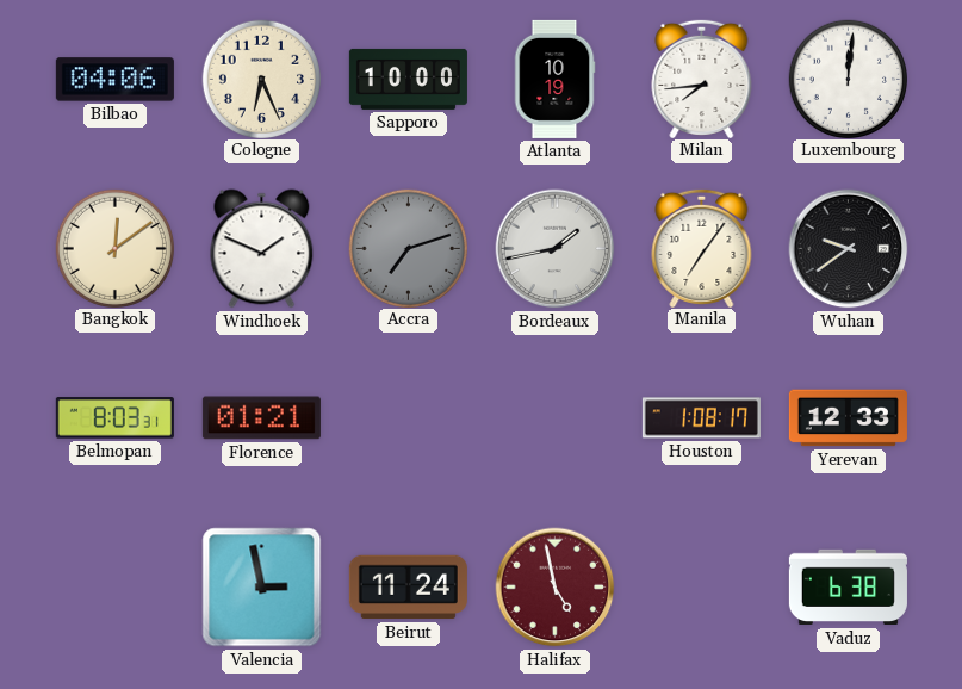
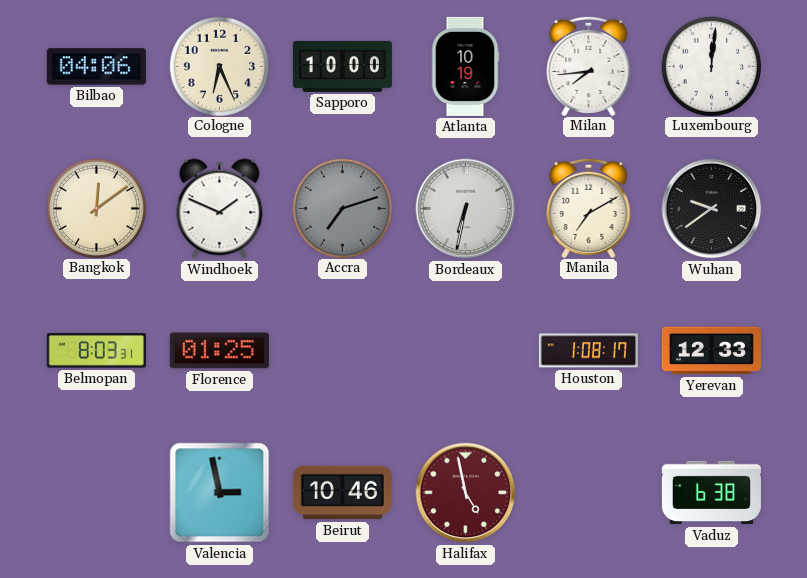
Bordeaux: 1:43 -> 6:32
Manila: 7:06 -> 7:10
Florence: 01:21 -> 01:25
Beirut: 11:24 -> 10:46
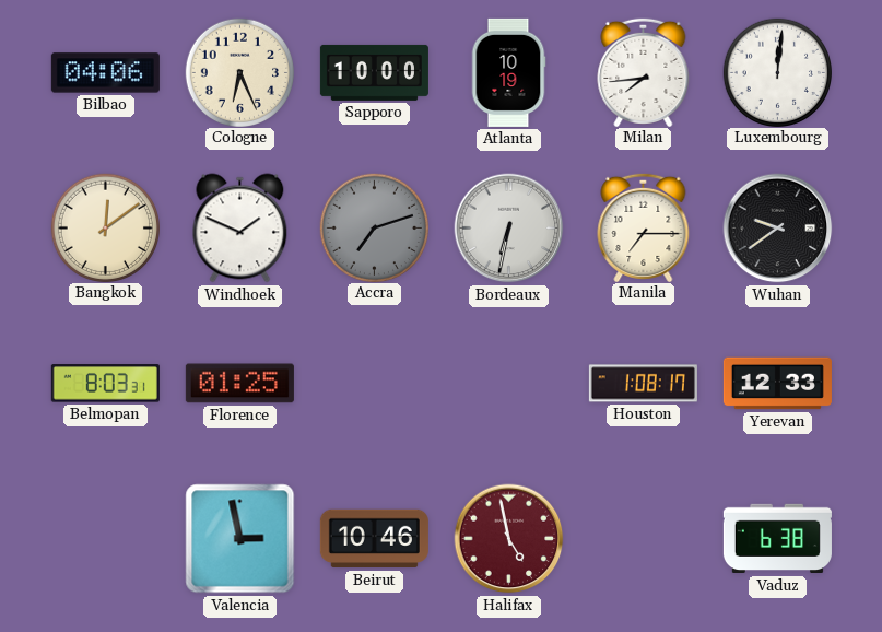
Manila: 7:10 -> 7:15
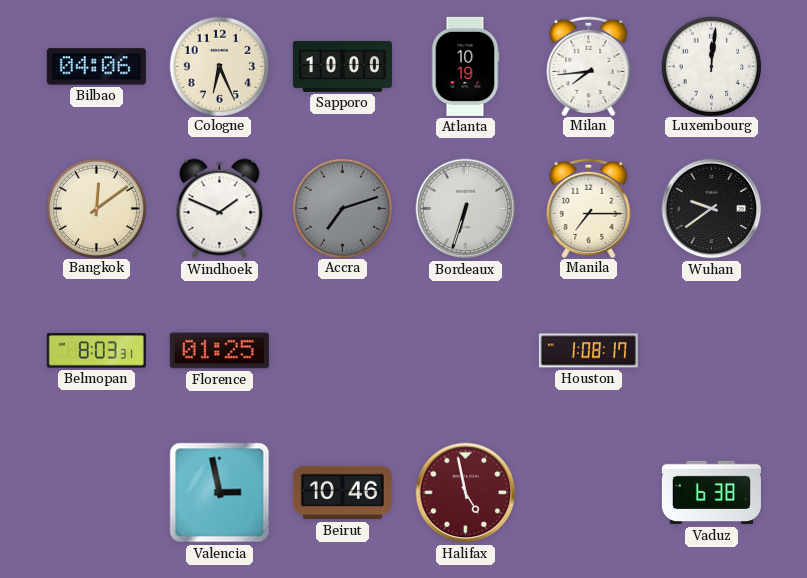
Bordeaux: 6:32 -> 6:33
Yerevan: 12:33 -> none
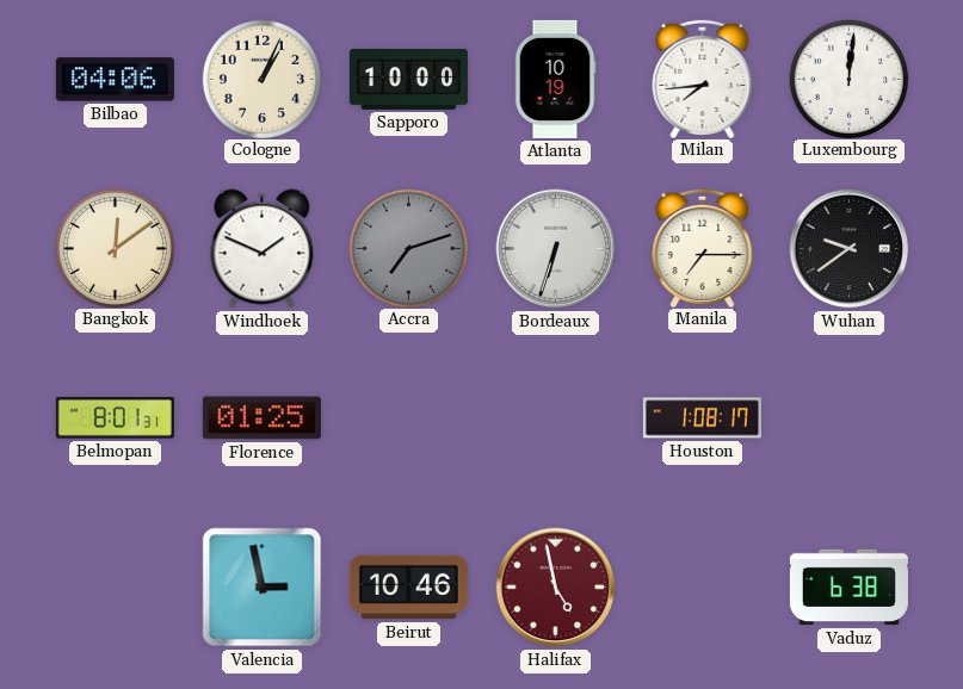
Cologne: 6:26 -> 1:04
Belmopan: 8:03 -> 8:01
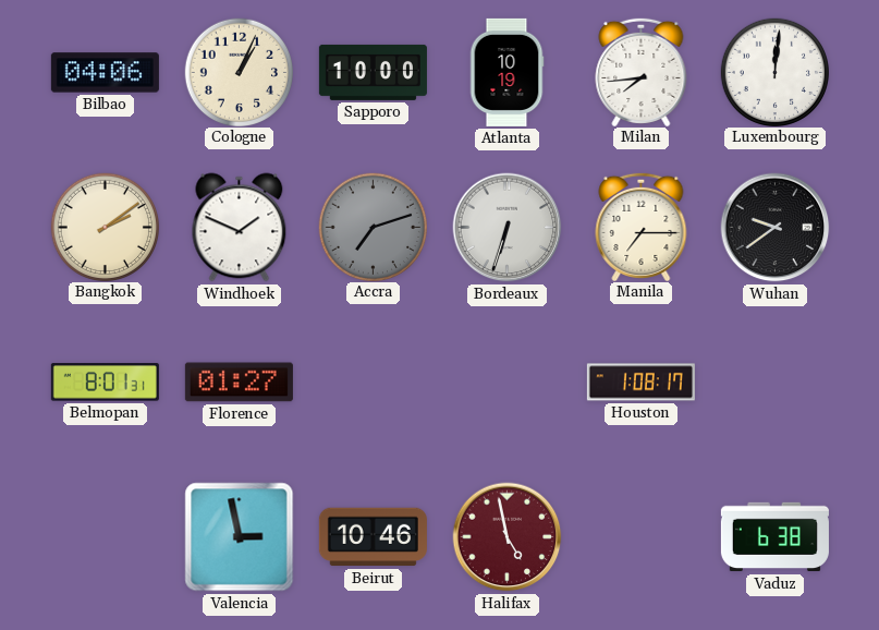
Bangkok: 12:09 -> 2:09
Florence: 01:25 -> 01:27
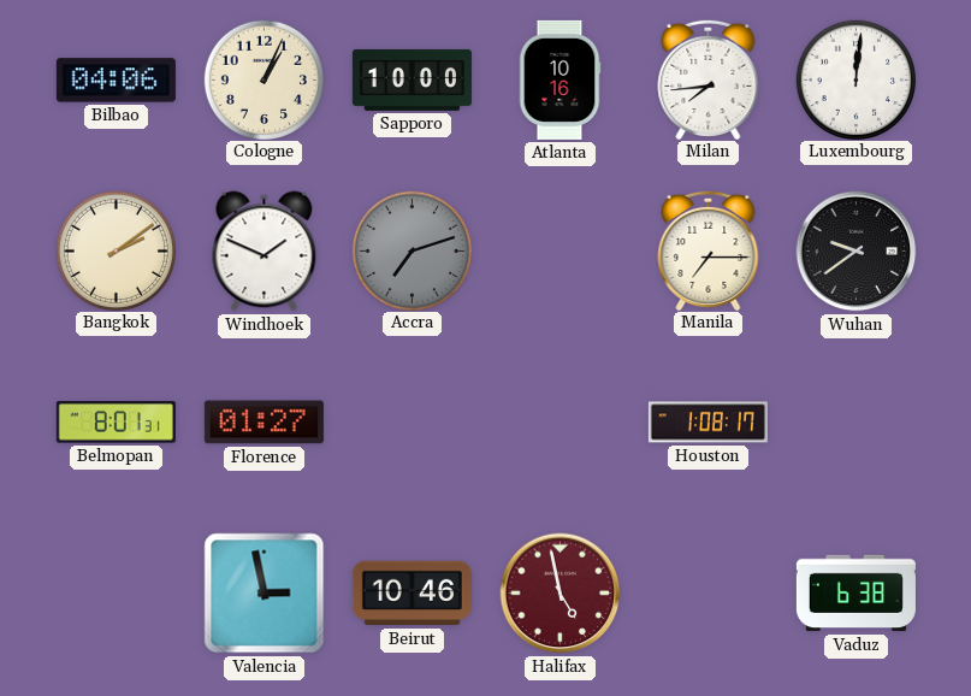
Atlanta: 10:19 -> 10:16
Bordeaux: 6:33 -> none
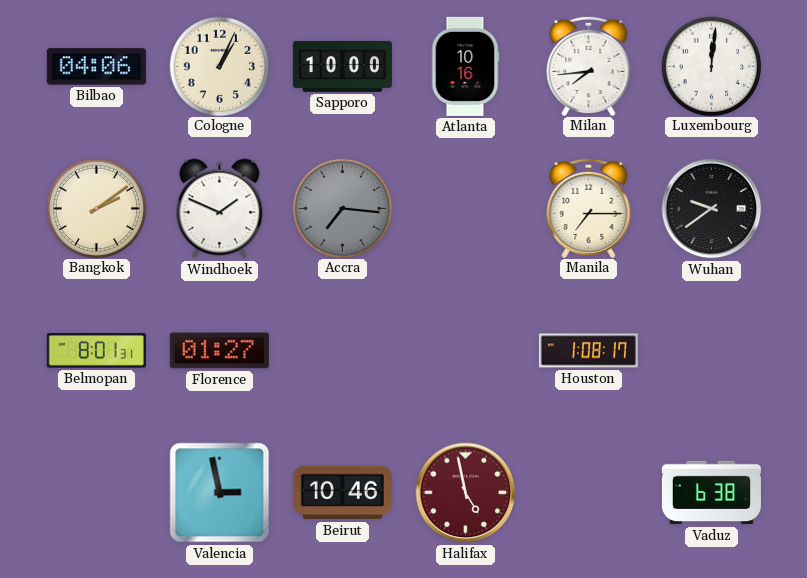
Accra: 7:12 -> 7:16
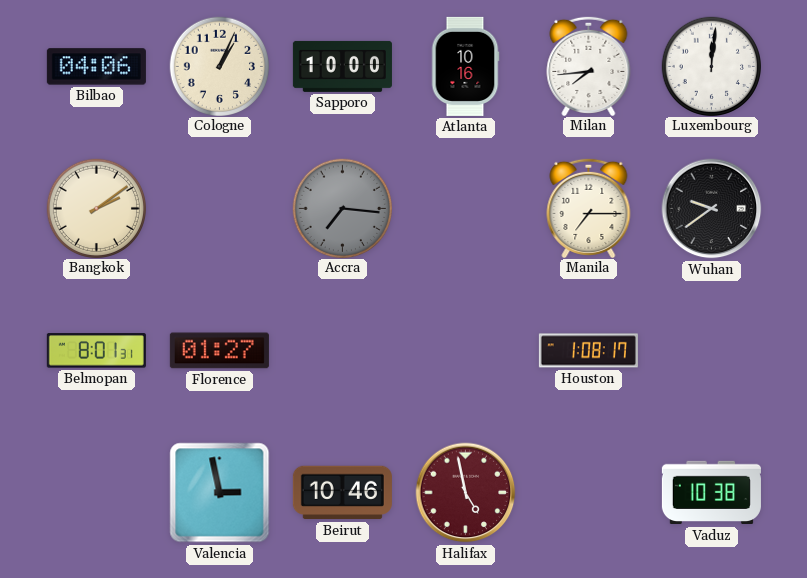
Windhoek: 1:49 -> none
Vaduz: 6:38 -> 10:38
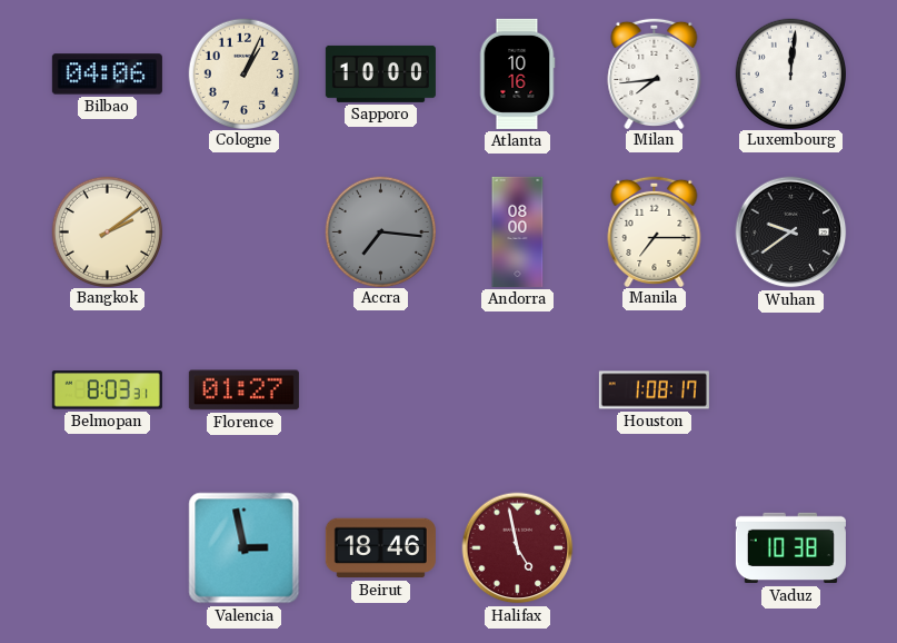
Andorra: none -> 08:00
Belmopan: 8:01 -> 8:03
Beirut: 10:46 -> 18:46
